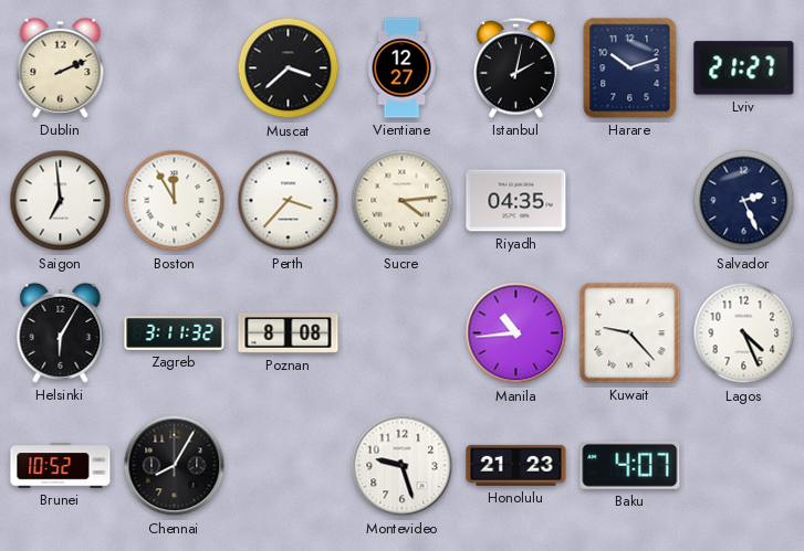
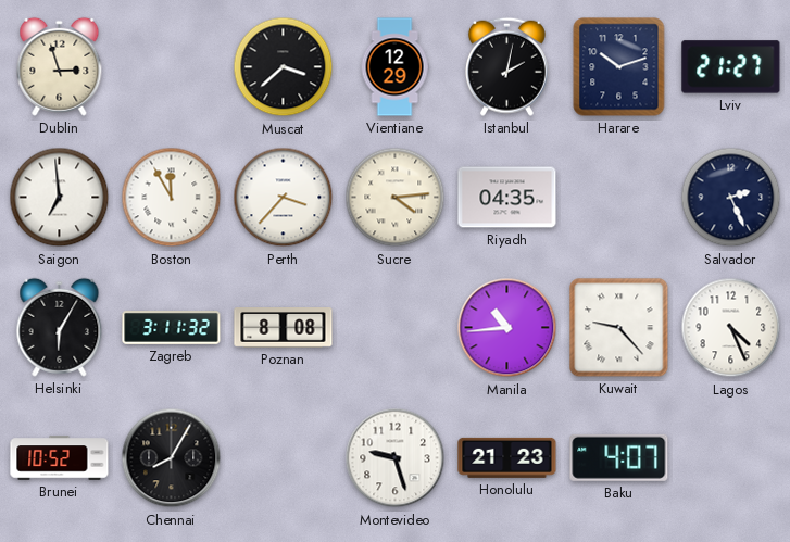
Dublin: 2:11 -> 2:57
Vientiane: 12:27 -> 12:29
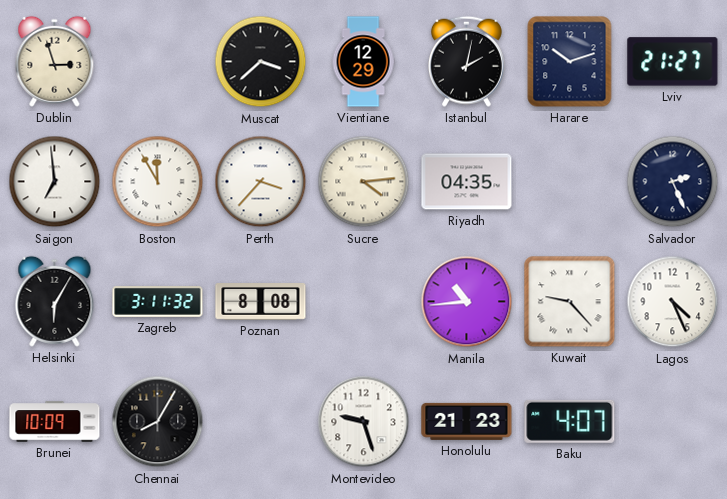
Brunei: 10:52 -> 10:09
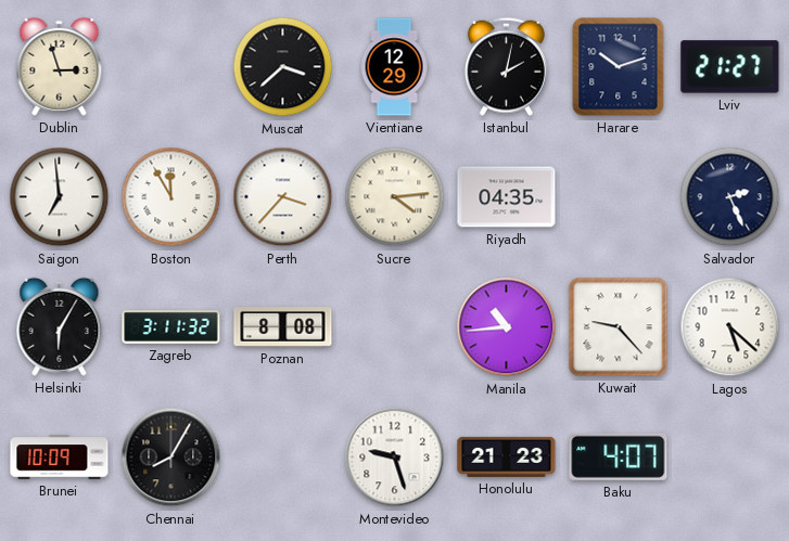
Lagos: 4:26 -> 5:22
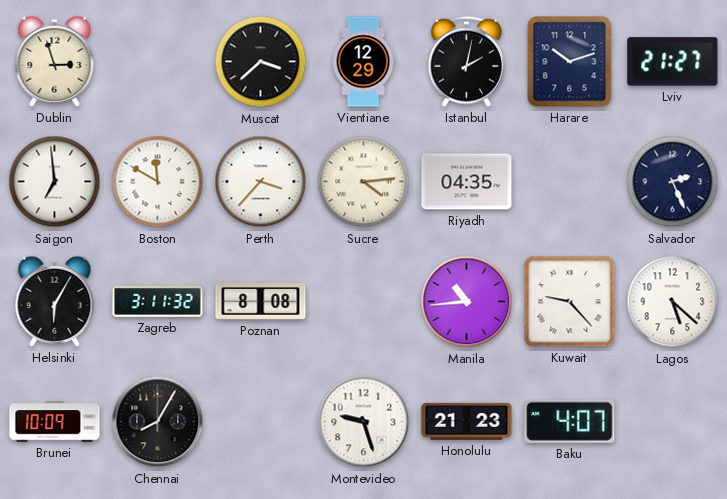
Boston: 11:55 -> 11:50
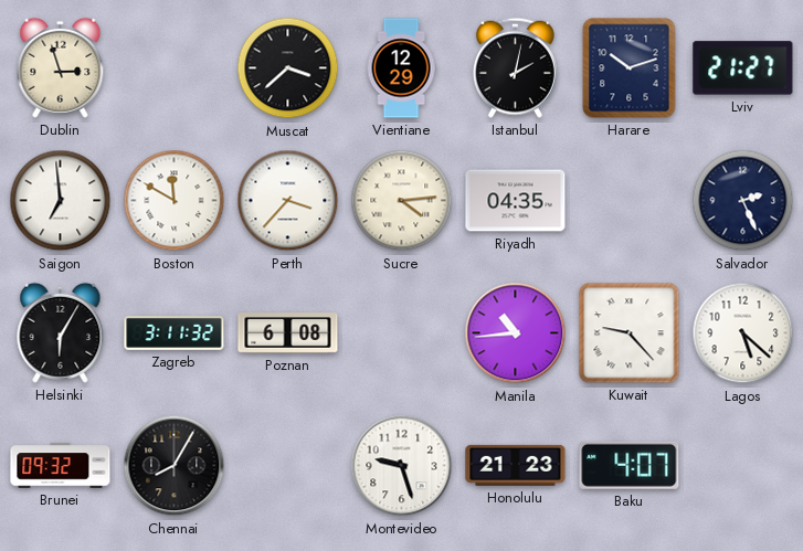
Poznan: 8:08 -> 6:08
Brunei: 10:09 -> 09:32
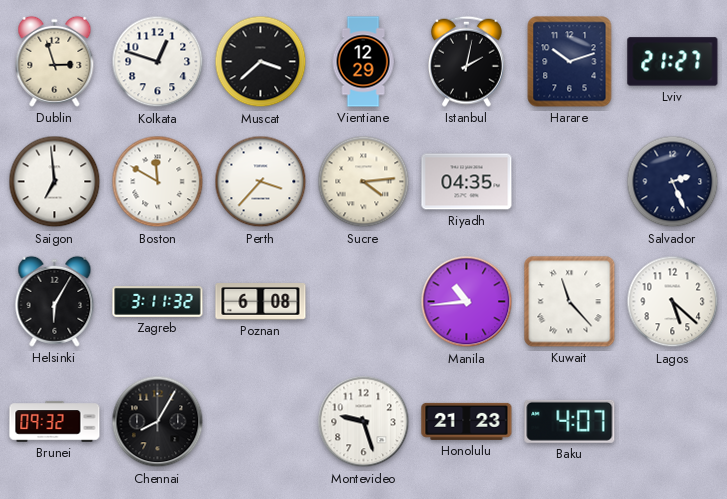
Kolkata: none -> 12:48
Kuwait: 9:23 -> 11:23
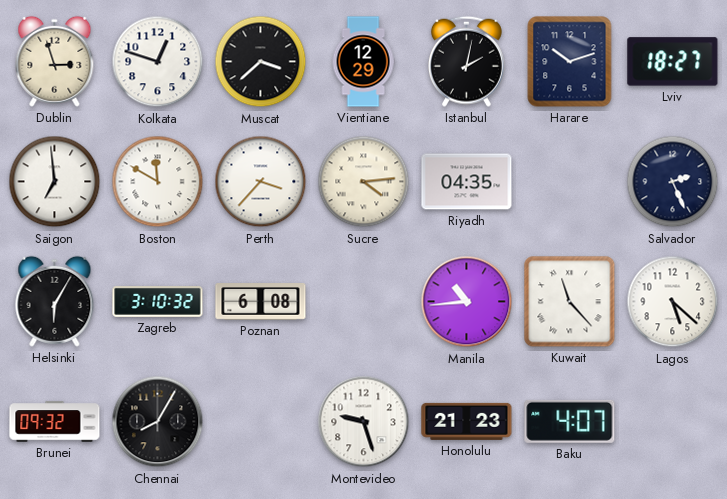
Lviv: 21:27 -> 18:27
Zagreb: 3:11 -> 3:10
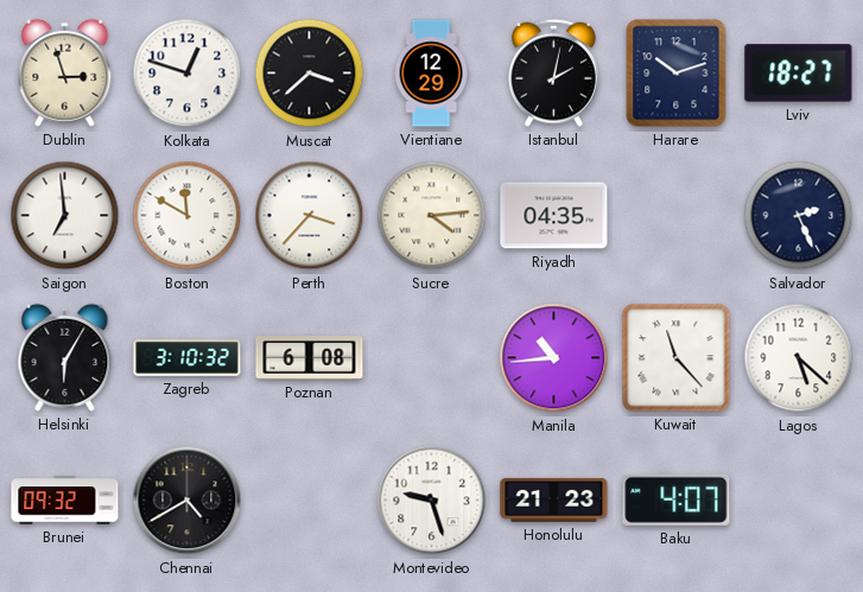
Chennai: 8:05 -> 4:40
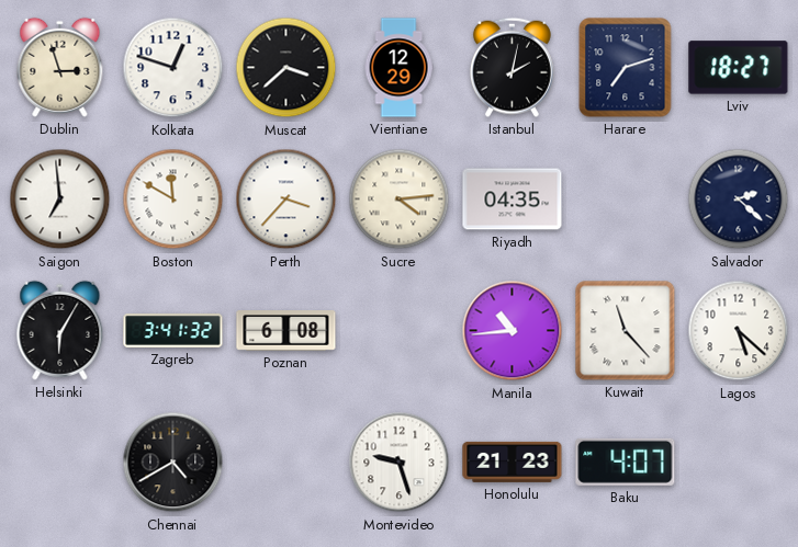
Harare: 10:12 -> 7:12
Salvador: 2:26 -> 2:22
Zagreb: 3:10 -> 3:41
Brunei: 09:32 -> none
